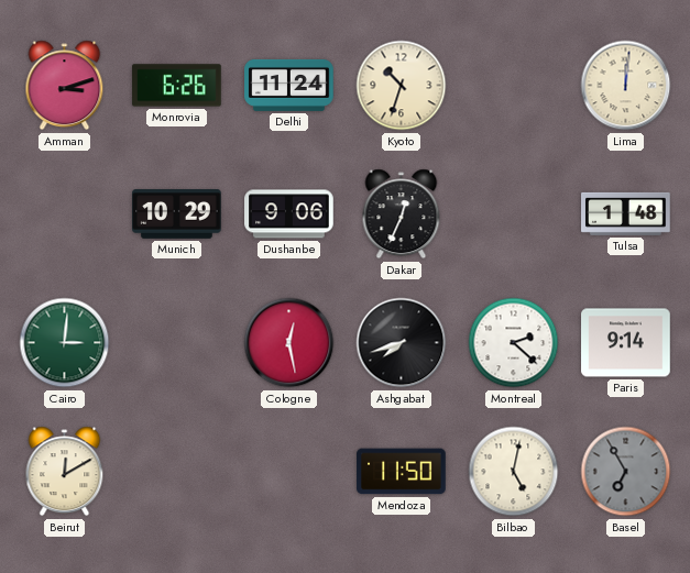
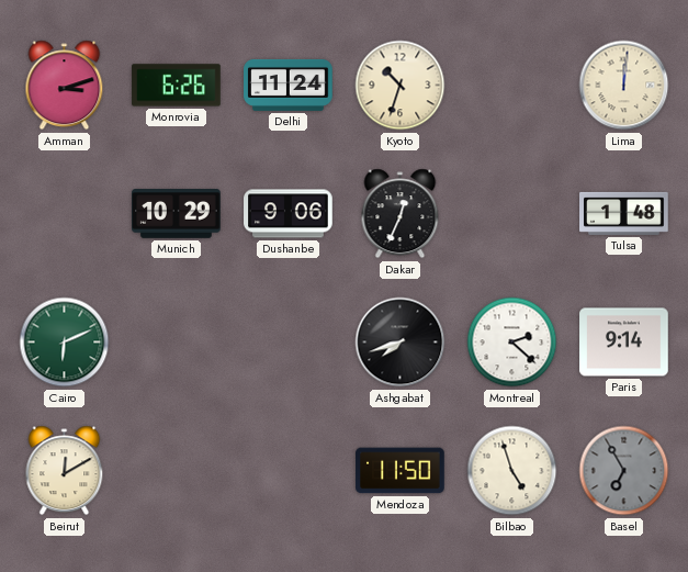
Cairo: 3:01 -> 6:11
Cologne: 12:28 -> none
Bilbao: 5:02 -> 4:57
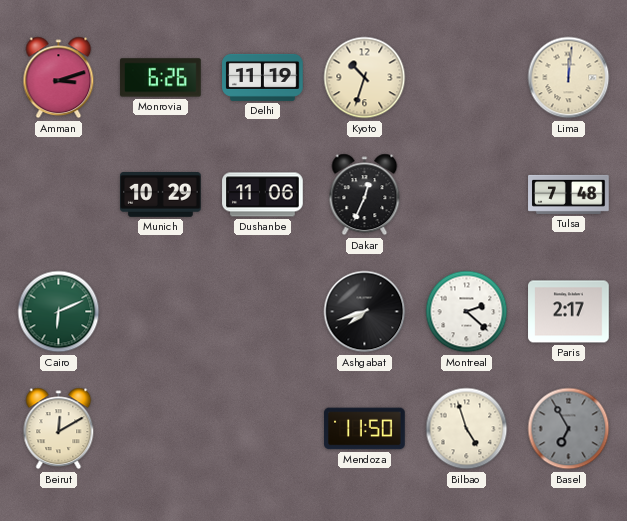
Delhi: 11:24 -> 11:19
Dushanbe: 9:06 -> 11:06
Tulsa: 1:48 -> 7:48
Paris: 9:14 -> 2:17
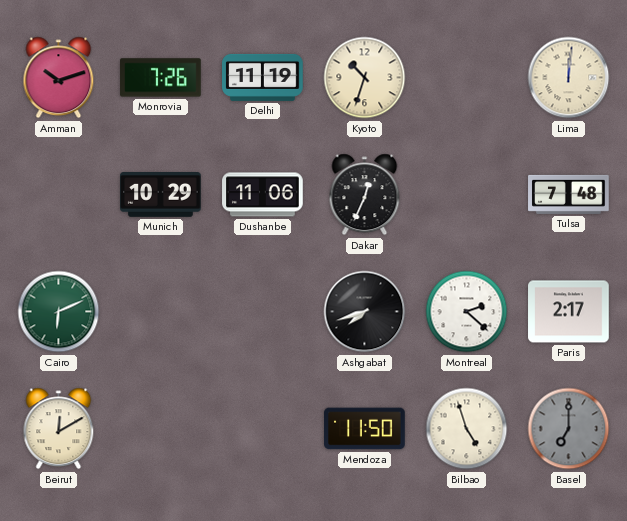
Amman: 3:12 -> 10:12
Monrovia: 6:26 -> 7:26
Basel: 6:55 -> 7:00
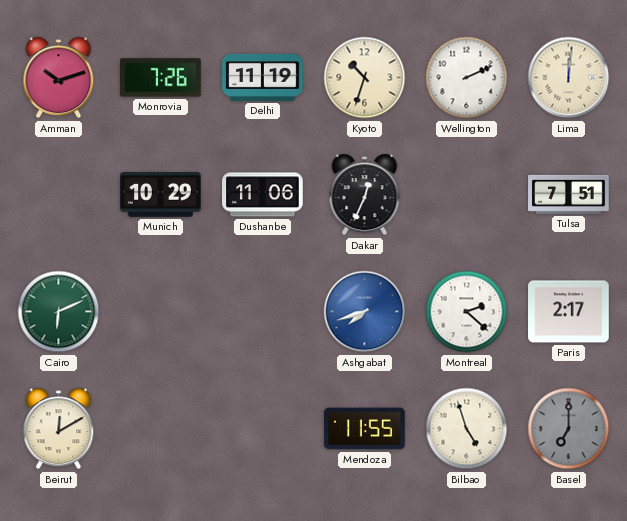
Wellington: none -> 2:11
Tulsa: 7:48 -> 7:51
Ashgabat dial: black -> blue
Mendoza: 11:50 -> 11:55
